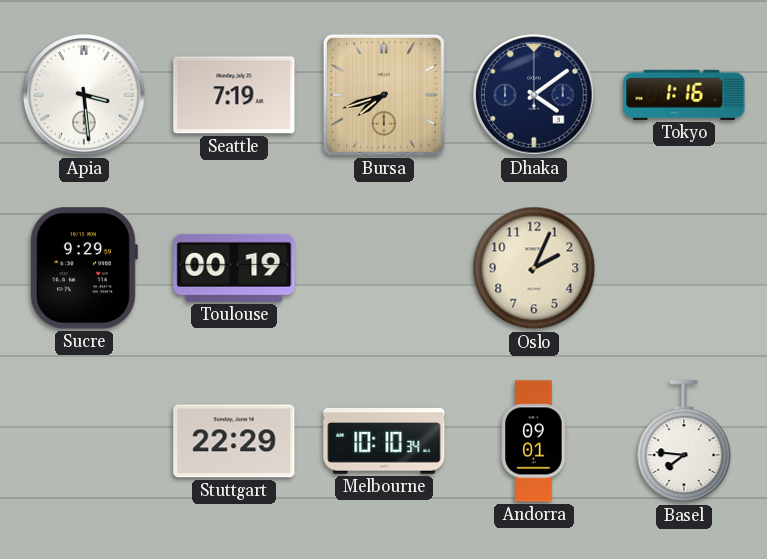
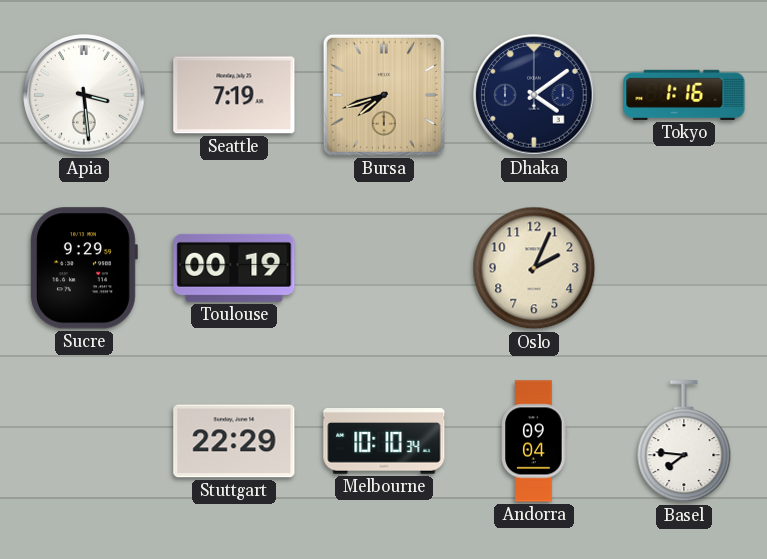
Andorra: 09:01 -> 09:04
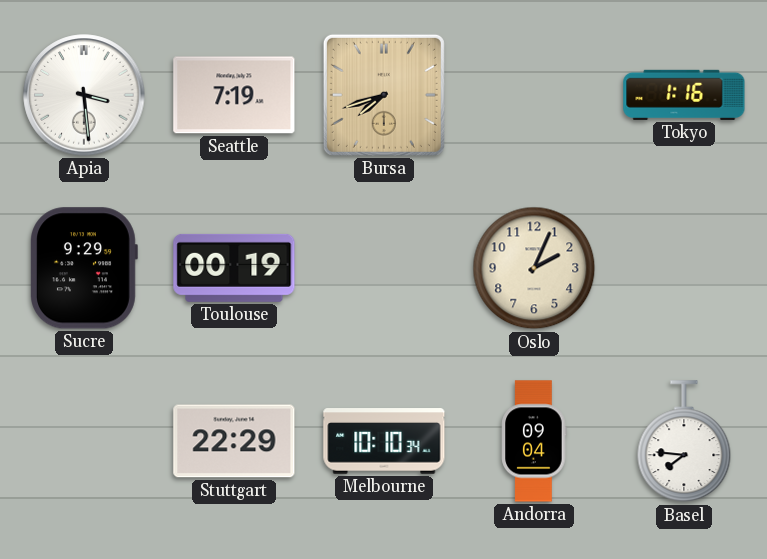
Dhaka: 4:09 -> none
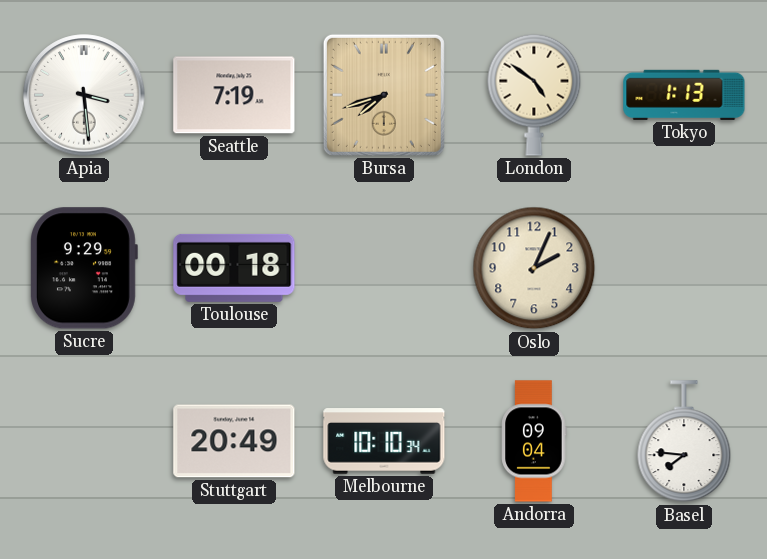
London: none -> 4:51
Tokyo: 1:16 -> 1:13
Toulouse: 00:19 -> 00:18
Stuttgart: 22:29 -> 20:49
